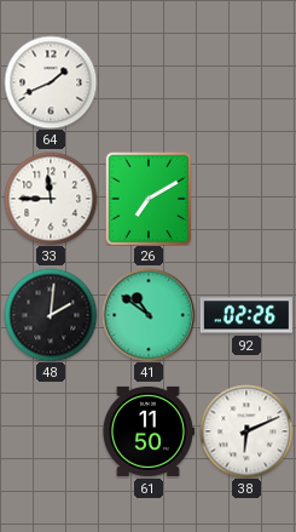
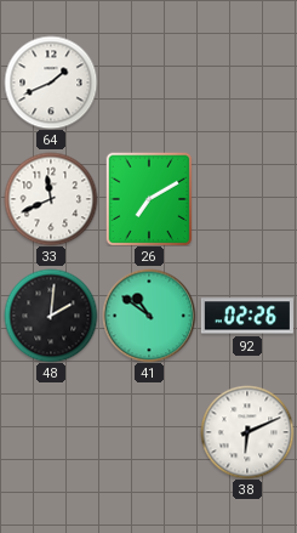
33: 11:45 -> 11:41
61: 11:50 -> none
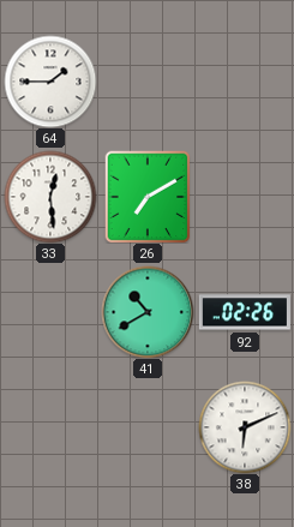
64: 1:41 -> 1:45
33: 11:41 -> 12:29
48: 2:01 -> none
41: 10:51 -> 10:40
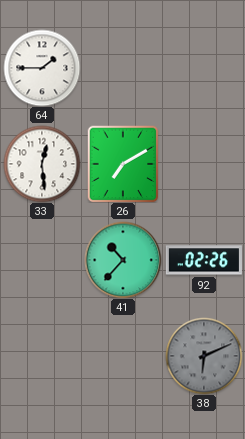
41: 10:40 -> 10:37
38 dial: white -> grey
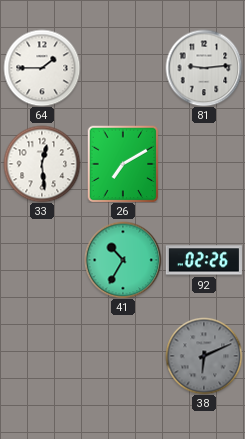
81: none -> 9:14
41: 10:37 -> 10:35
